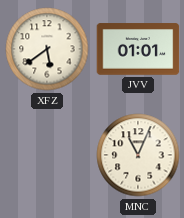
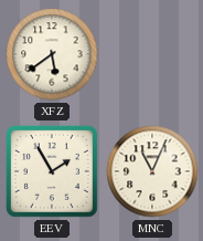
JVV: 01:01 -> none
EEV: none -> 1:55
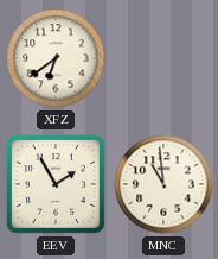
XFZ: 5:39 -> 6:39
MNC: 11:04 -> 10:59
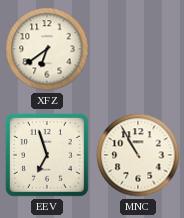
EEV: 1:55 -> 6:57
MNC: 10:59 -> 10:55
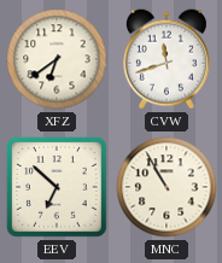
CVW: none -> 11:42
EEV: 6:57 -> 6:52
